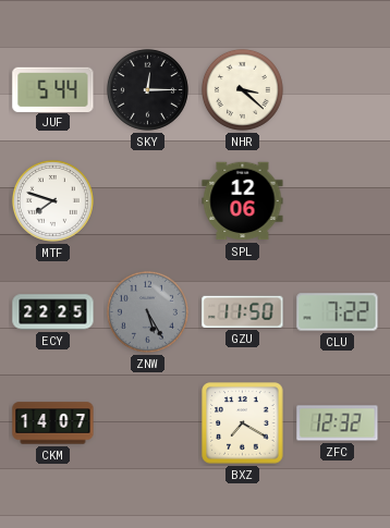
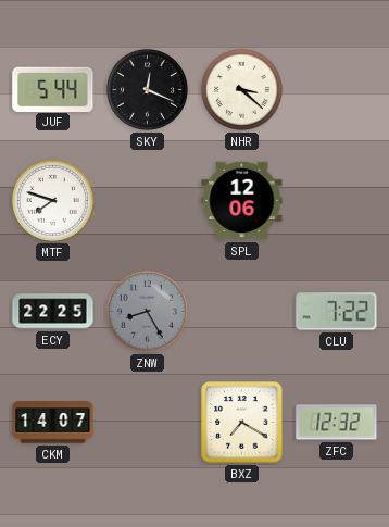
SKY: 12:15 -> 12:19
ZNW: 5:25 -> 8:25
GZU: 11:50 -> none
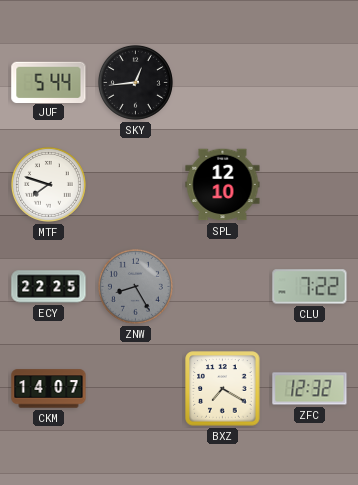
SKY: 12:19 -> 12:44
NHR: 3:22 -> none
SPL: 12:06 -> 12:10
